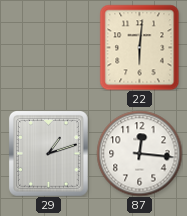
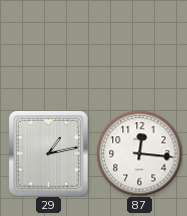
22: 6:01 -> none
29: 1:12 -> 1:13
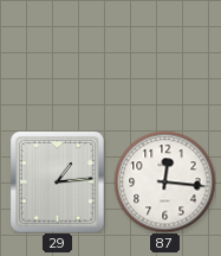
29: 1:13 -> 1:14
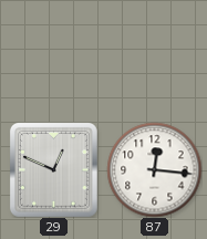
29: 1:14 -> 12:49
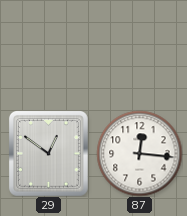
29: 12:49 -> 12:51
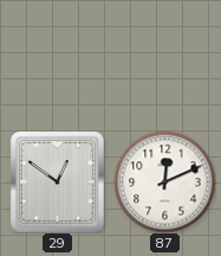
87: 12:16 -> 12:11
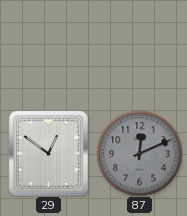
87 dial: white -> grey
